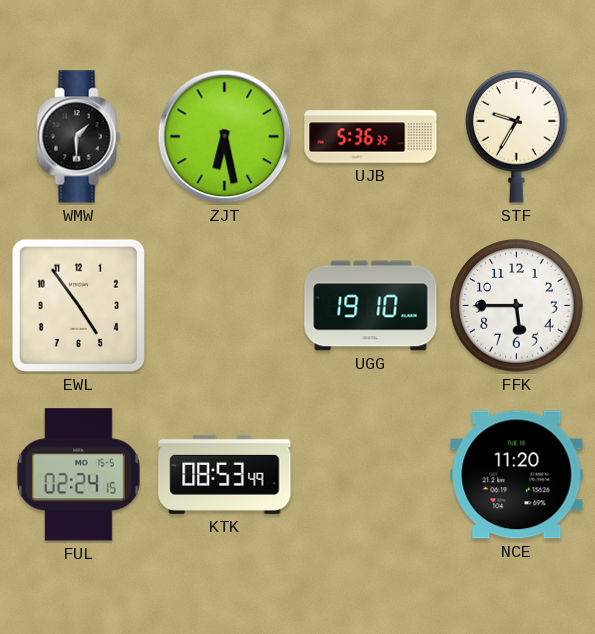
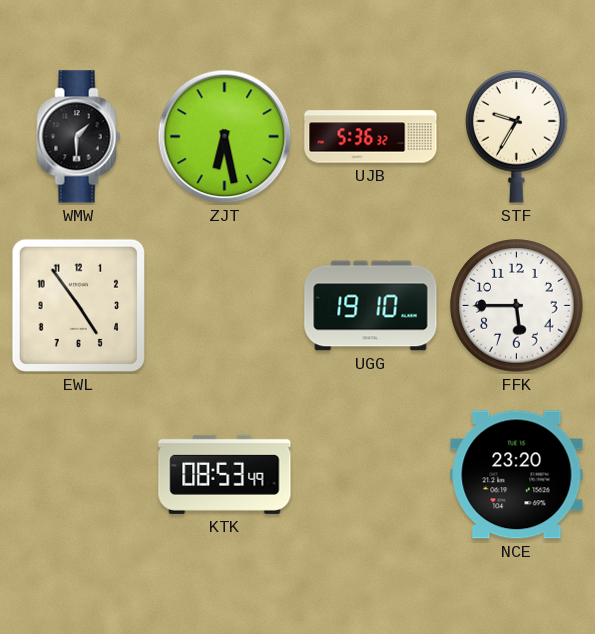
FUL: 02:24 -> none
NCE: 11:20 -> 23:20
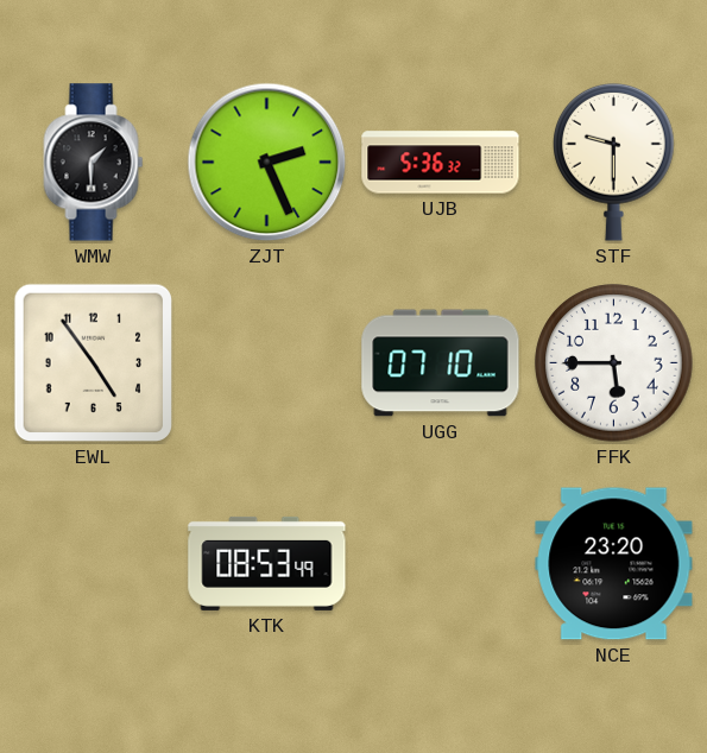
ZJT: 6:28 -> 2:26
STF: 9:35 -> 9:30
UGG: 19:10 -> 07:10
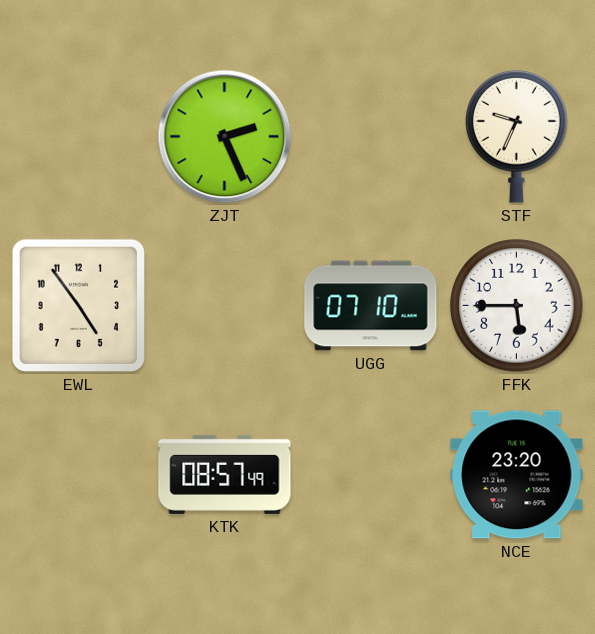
WMW: 1:30 -> none
UJB: 5:36 -> none
STF: 9:30 -> 9:34
KTK: 08:53 -> 08:57
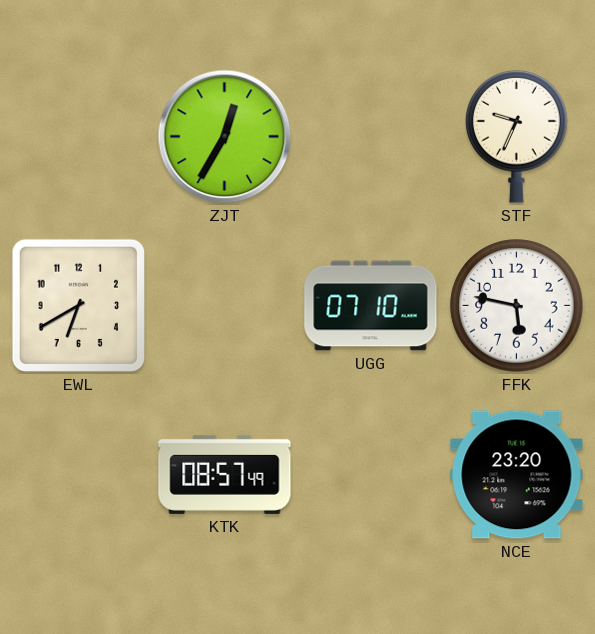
ZJT: 2:26 -> 12:35
EWL: 4:54 -> 6:40
FFK: 5:45 -> 5:47
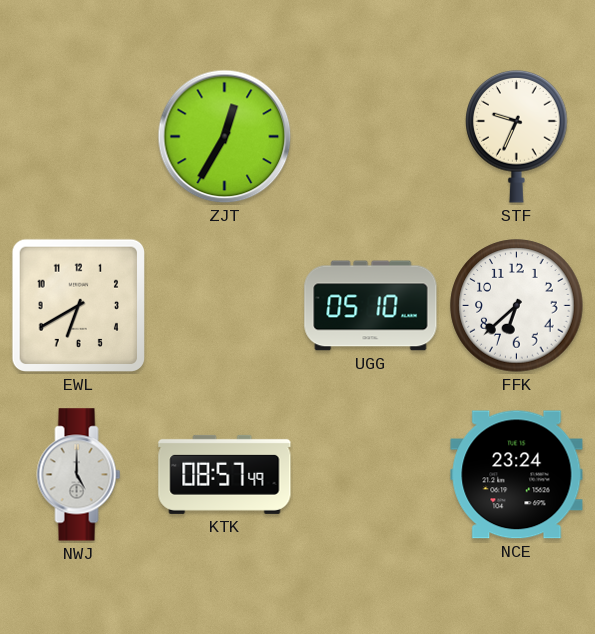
UGG: 07:10 -> 05:10
FFK: 5:47 -> 6:38
NWJ: none -> 5:00
NCE: 23:20 -> 23:24
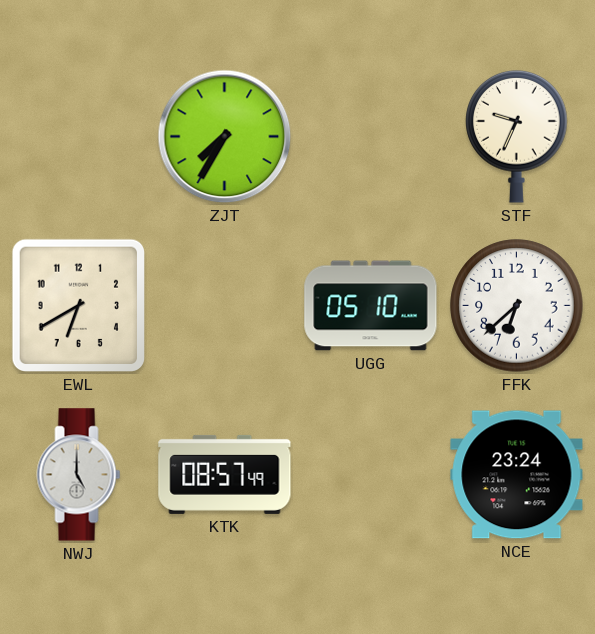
ZJT: 12:35 -> 7:35
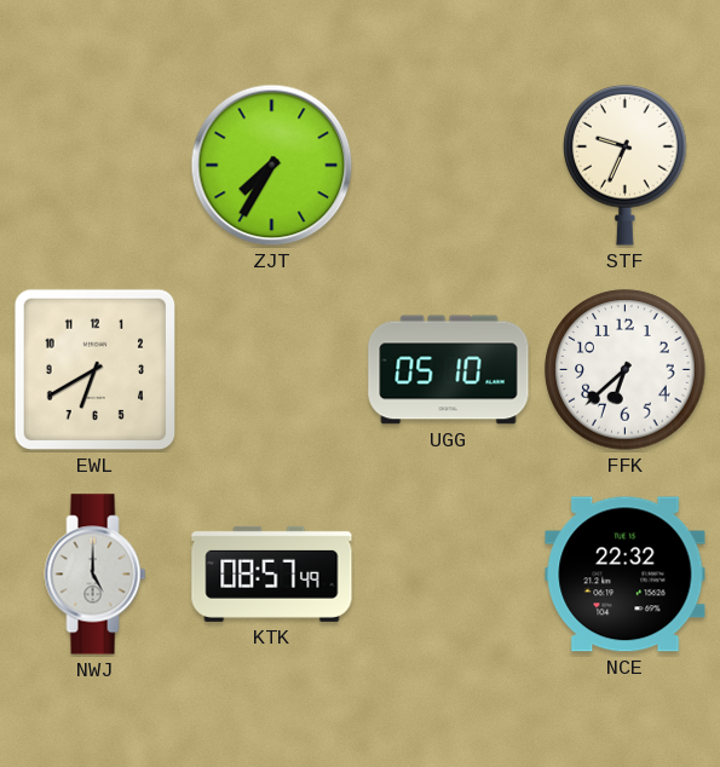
NCE: 23:24 -> 22:32
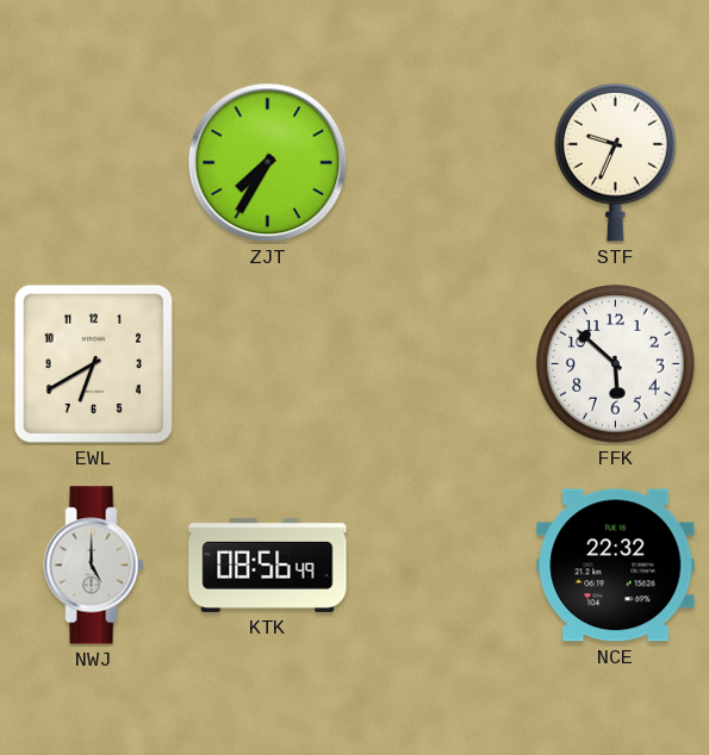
UGG: 05:10 -> none
FFK: 6:38 -> 5:52
KTK: 08:57 -> 08:56
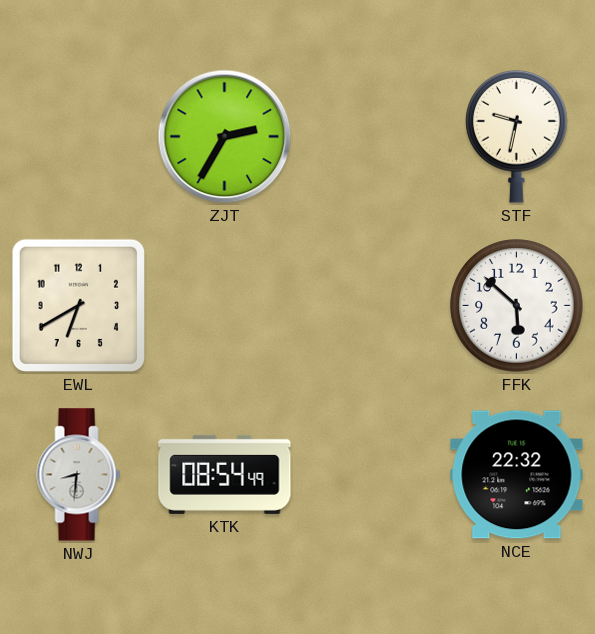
ZJT: 7:35 -> 2:35
STF: 9:34 -> 9:32
NWJ: 5:00 -> 8:31
KTK: 08:56 -> 08:54
